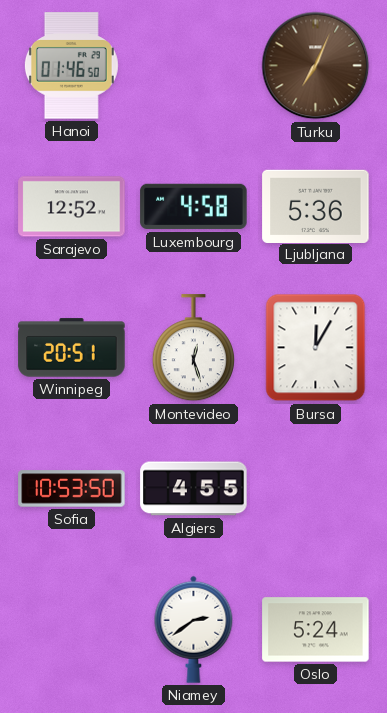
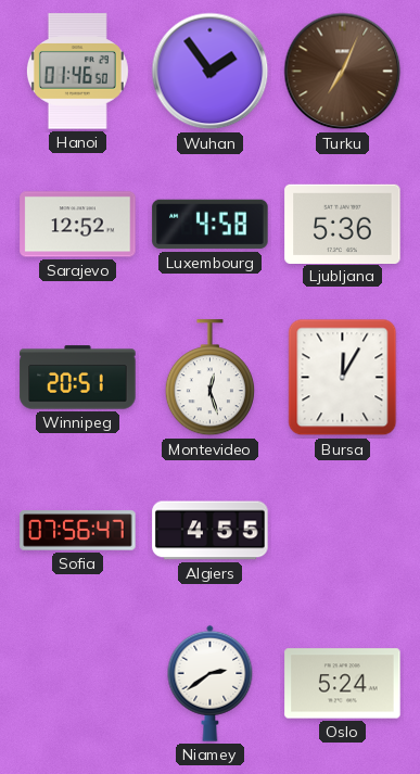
Wuhan: none -> 1:54
Sofia: 10:53 -> 07:56
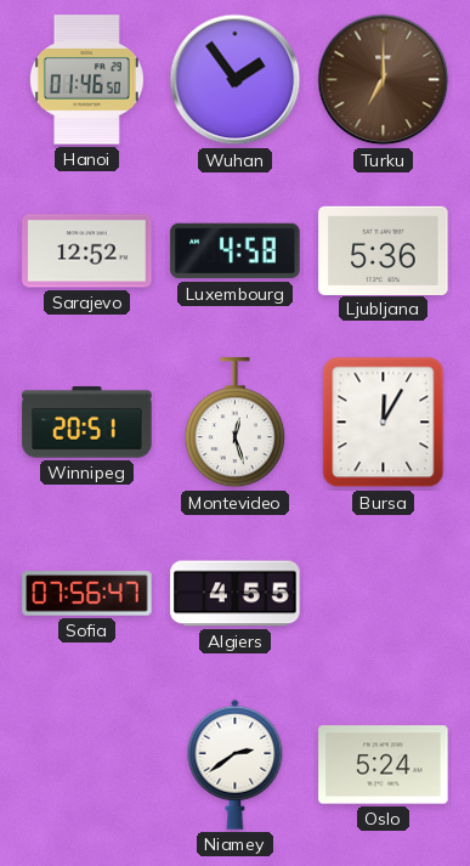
Turku: 7:04 -> 7:00
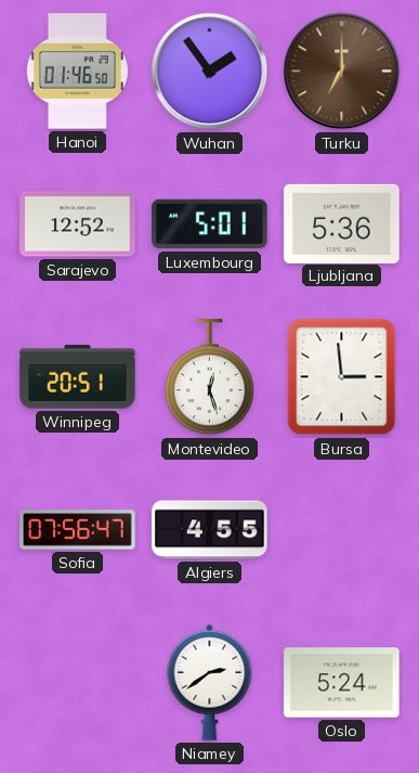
Luxembourg: 4:58 -> 5:01
Bursa: 12:05 -> 2:59
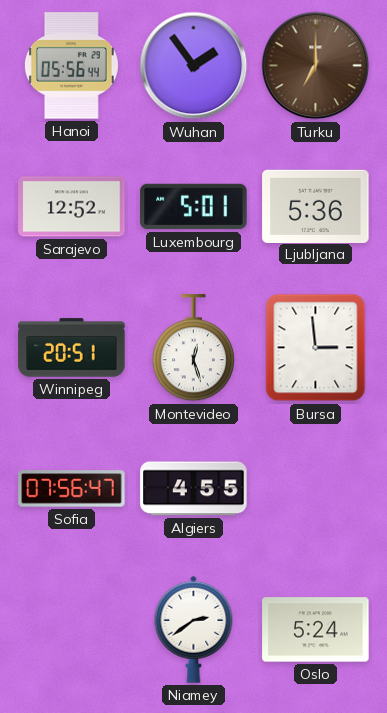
Hanoi: 01:46 -> 05:56
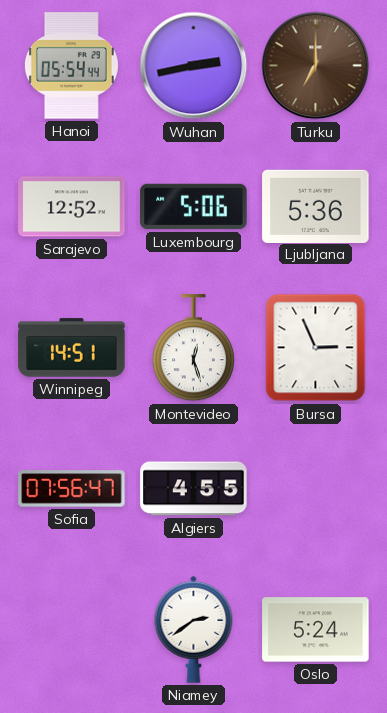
Hanoi: 05:56 -> 05:54
Wuhan: 1:54 -> 2:43
Luxembourg: 5:01 -> 5:06
Winnipeg: 20:51 -> 14:51
Bursa: 2:59 -> 2:56
